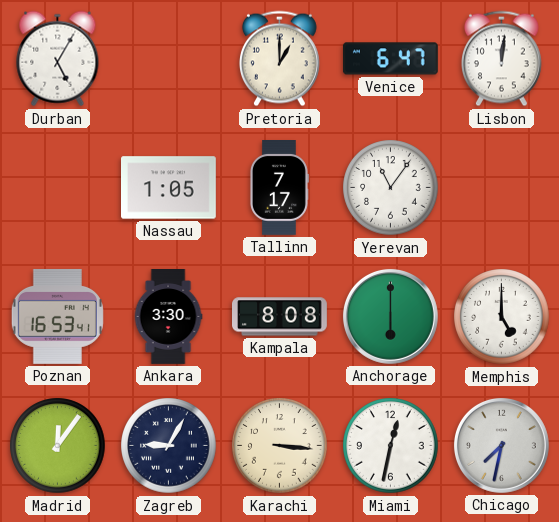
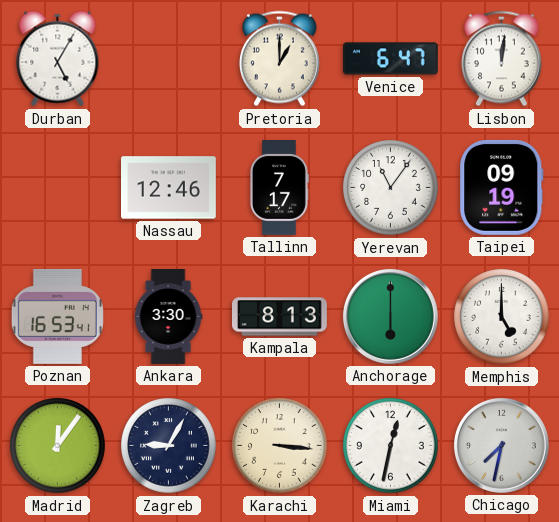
Nassau: 1:05 -> 12:46
Taipei: none -> 09:19
Kampala: 8:08 -> 8:13
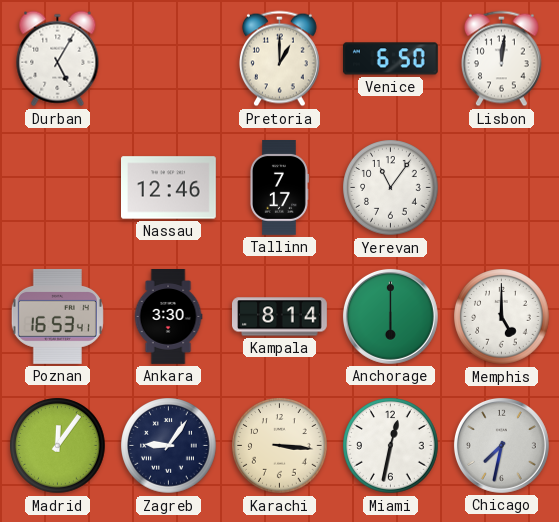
Venice: 6:47 -> 6:50
Taipei: 09:19 -> none
Kampala: 8:13 -> 8:14
Zagreb: 9:05 -> 9:06
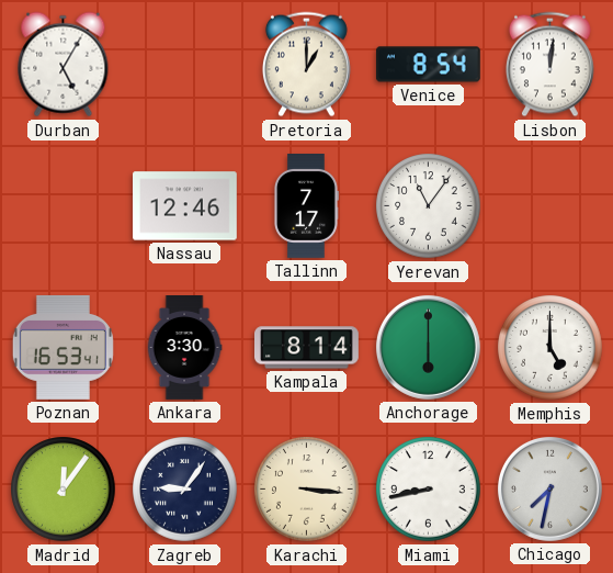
Venice: 6:50 -> 8:54
Miami: 12:32 -> 8:43
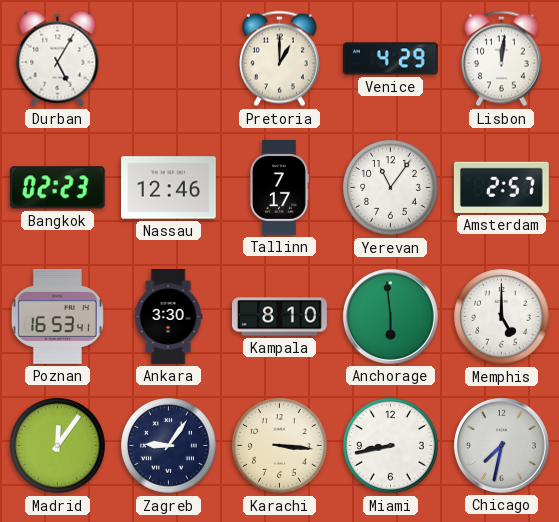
Venice: 8:54 -> 4:29
Bangkok: none -> 02:23
Amsterdam: none -> 2:57
Kampala: 8:14 -> 8:10
Anchorage: 6:00 -> 5:59
